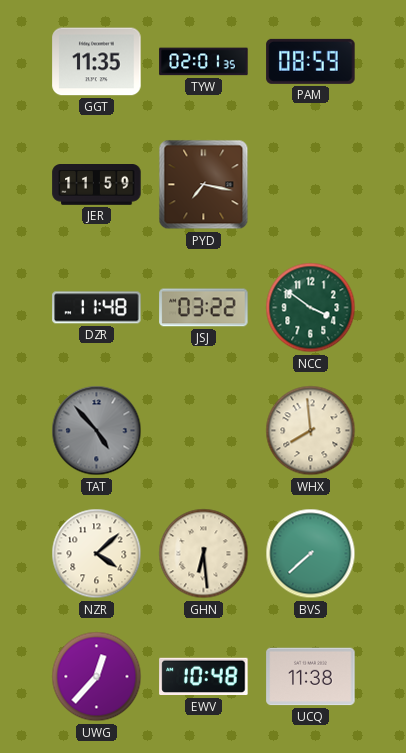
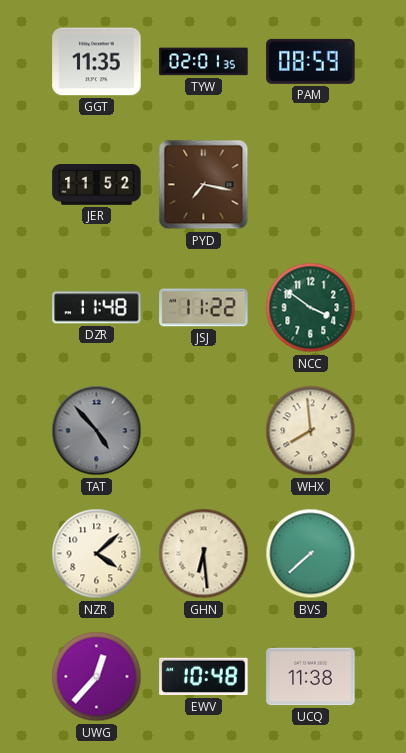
JER: 11:59 -> 11:52
JSJ: 03:22 -> 11:22
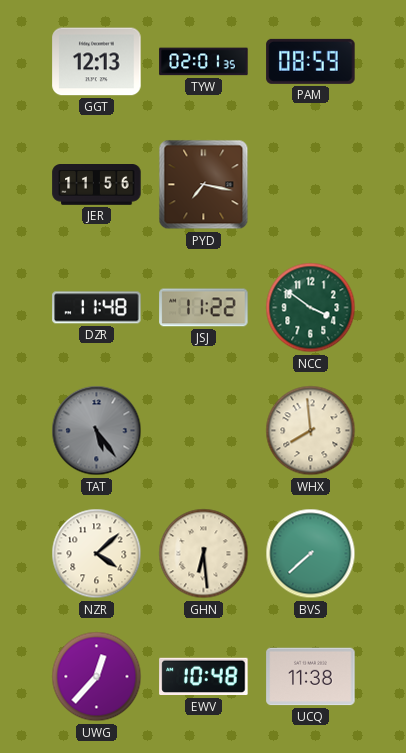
GGT: 11:35 -> 12:13
JER: 11:52 -> 11:56
TAT: 4:53 -> 5:24
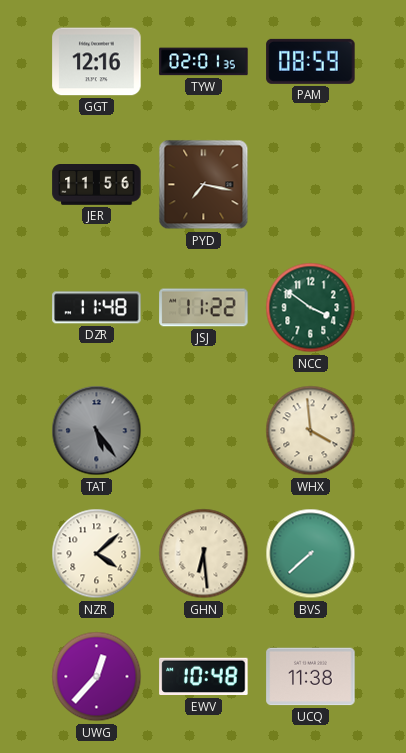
GGT: 12:13 -> 12:16
WHX: 7:59 -> 3:59
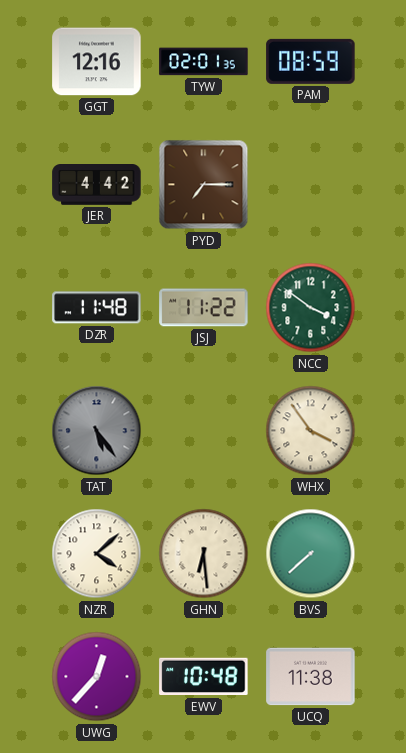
JER: 11:56 -> 4:42
PYD: 7:17 -> 7:15
WHX: 3:59 -> 3:54
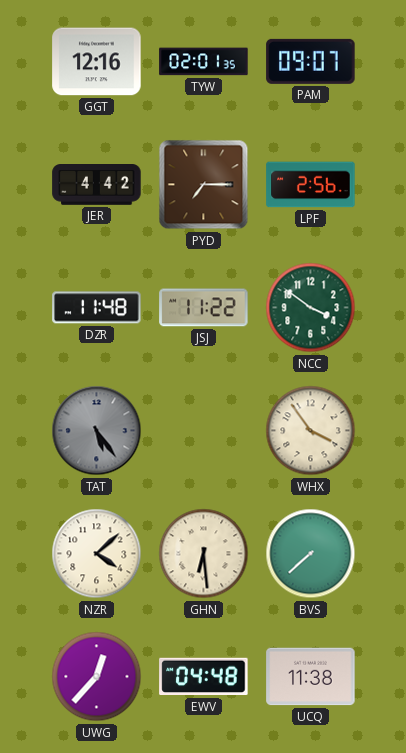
PAM: 08:59 -> 09:07
LPF: none -> 2:56
EWV: 10:48 -> 04:48
